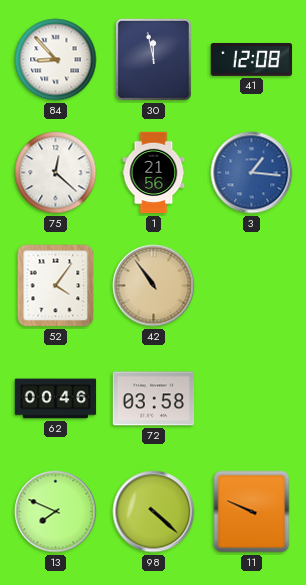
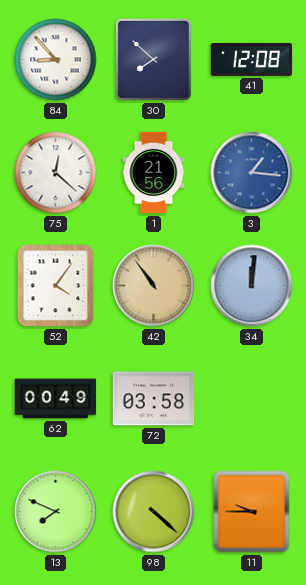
30: 11:58 -> 7:52
34: none -> 12:01
62: 00:46 -> 00:49
11: 9:49 -> 9:45
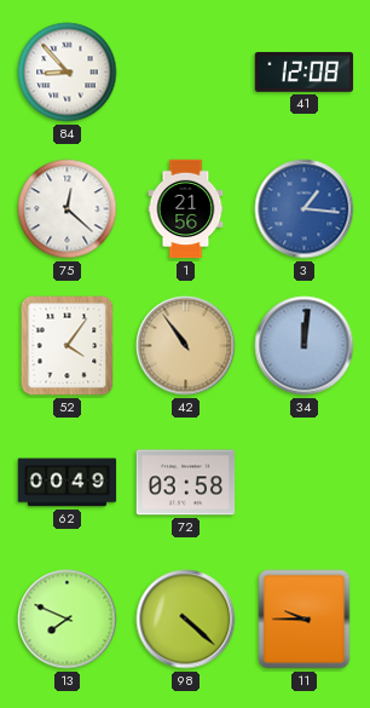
30: 7:52 -> none
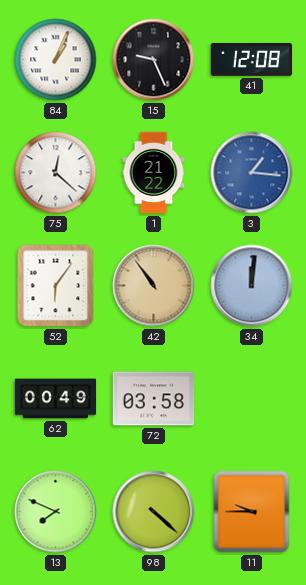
84: 8:53 -> 1:04
15: none -> 9:26
1: 21:56 -> 21:22
52: 4:06 -> 6:06
